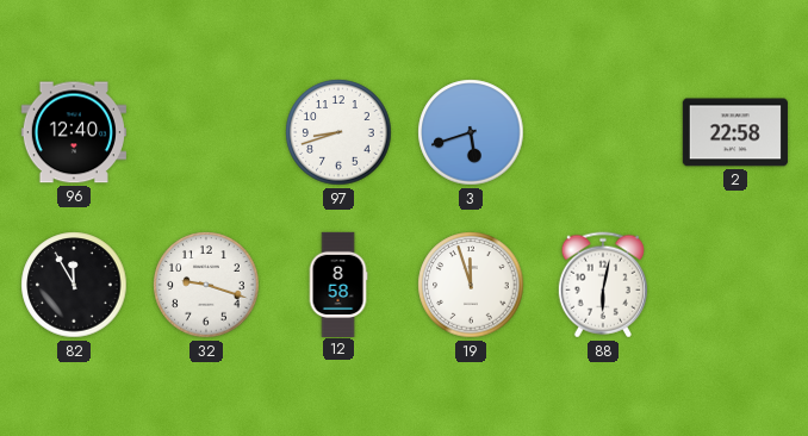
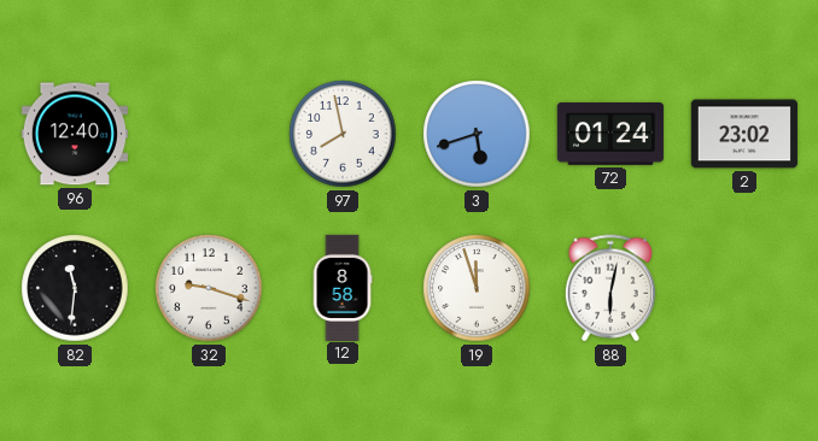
97: 8:42 -> 7:58
72: none -> 01:24
2: 22:58 -> 23:02
82: 11:55 -> 11:31
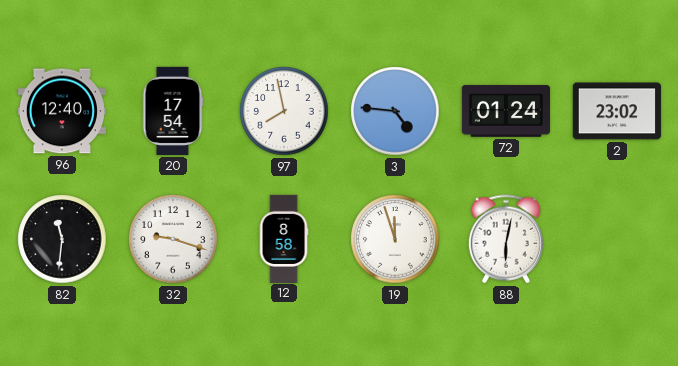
20: none -> 17:54
3: 5:42 -> 4:46
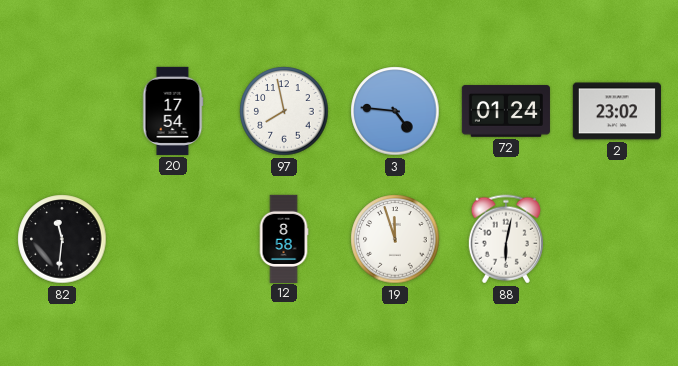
96: 12:40 -> none
32: 9:18 -> none
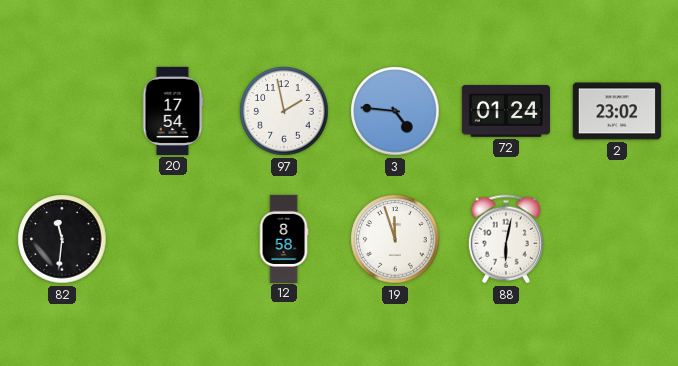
97: 7:58 -> 1:58
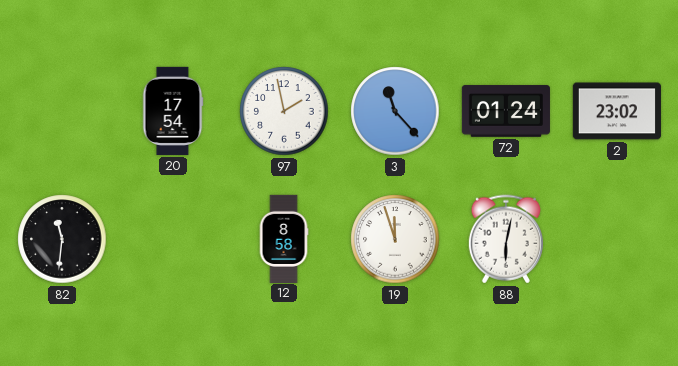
3: 4:46 -> 11:23
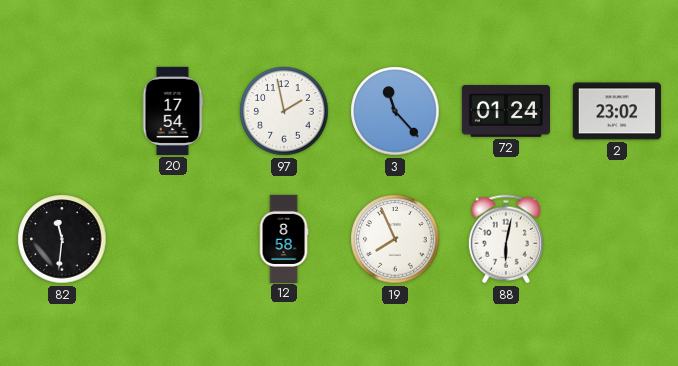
19: 11:57 -> 7:56
